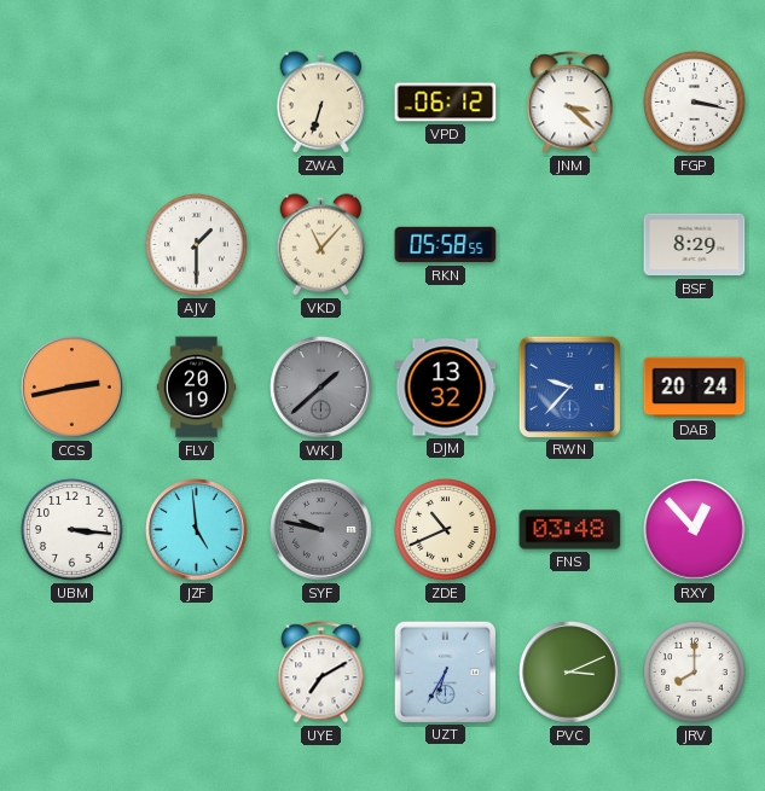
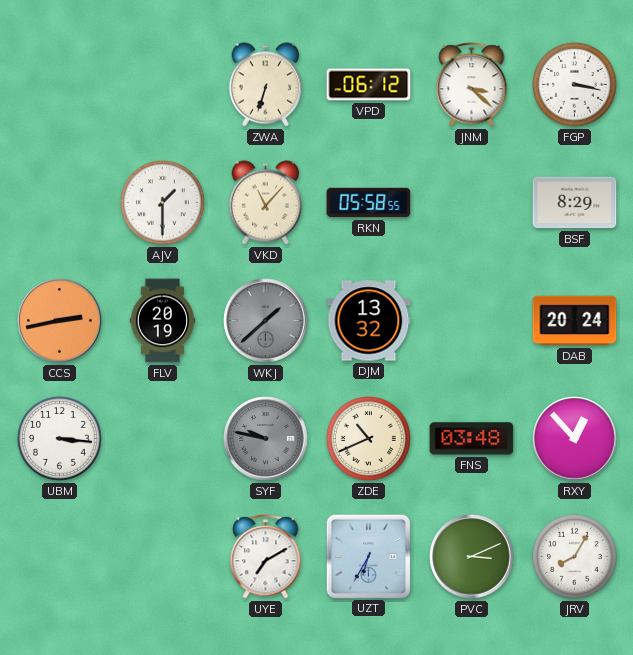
RWN: 9:37 -> none
JZF: 4:59 -> none
JRV: 8:00 -> 8:05
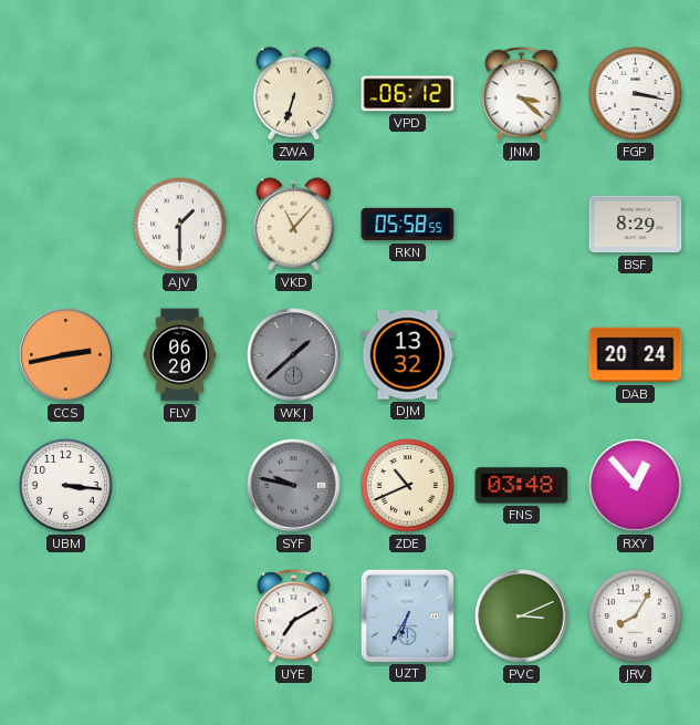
FLV: 20:19 -> 06:20
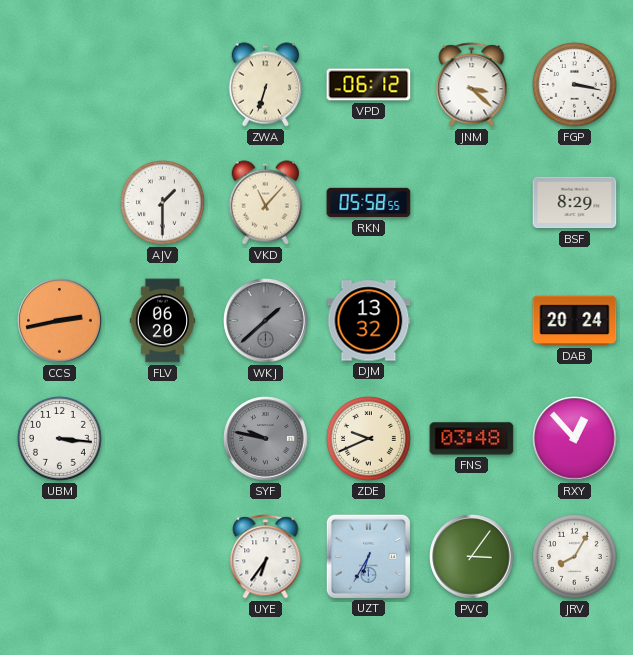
ZDE: 10:41 -> 9:41
UYE: 7:10 -> 6:36
PVC: 3:11 -> 3:06
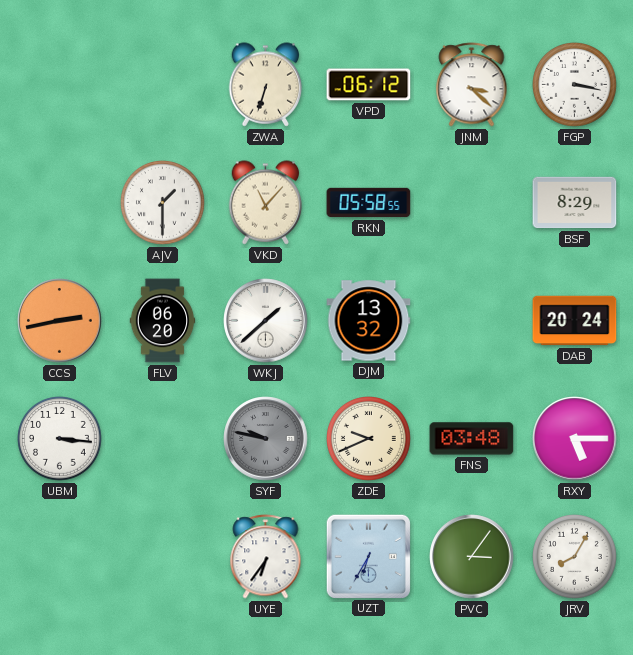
WKJ dial: grey -> white
RXY: 12:53 -> 5:15
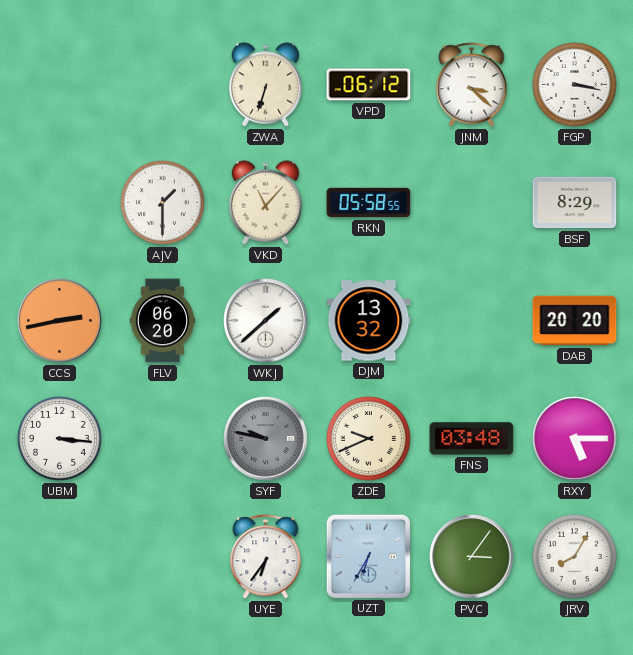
DAB: 20:24 -> 20:20
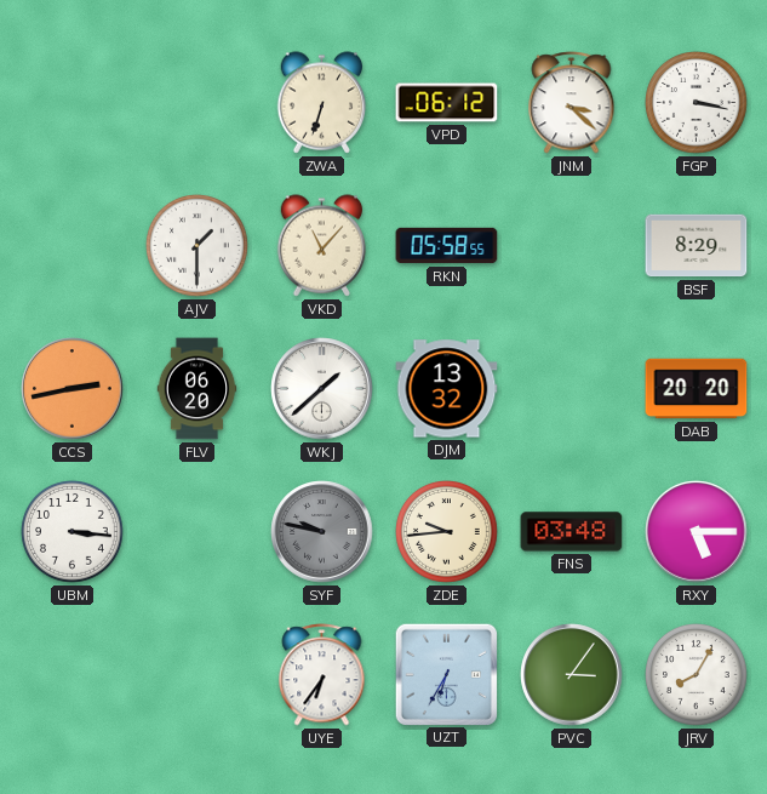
ZDE: 9:41 -> 9:44
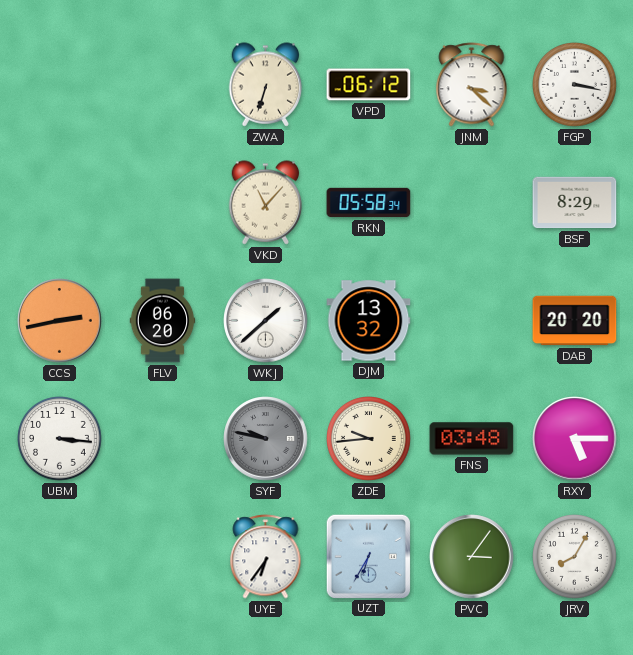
AJV: 1:30 -> none
RKN: 05:58:55 -> 05:58:34
